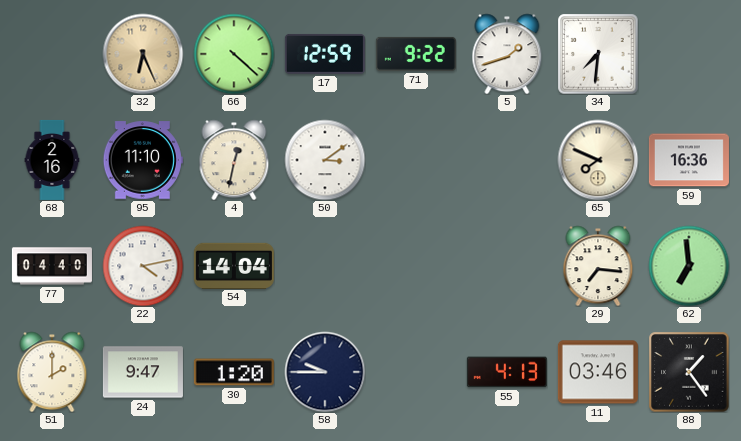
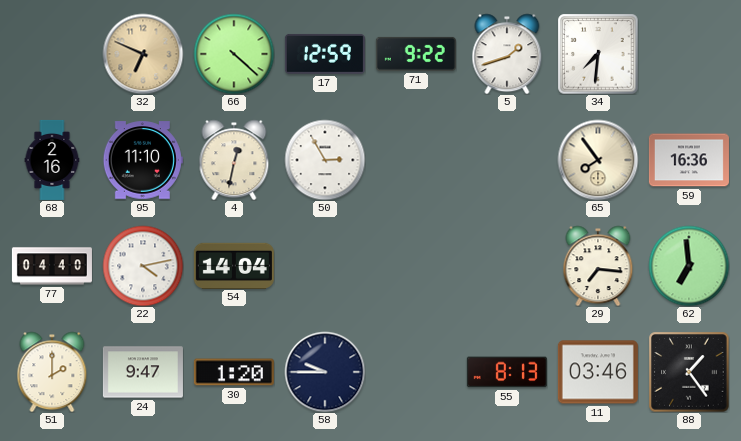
32: 6:26 -> 6:49
50: 3:09 -> 2:55
65: 7:49 -> 7:54
55: 4:13 -> 8:13
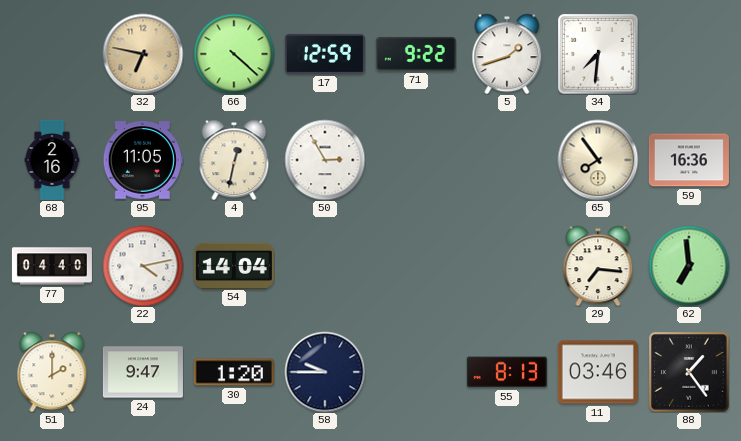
32: 6:49 -> 6:47
95: 11:10 -> 11:05
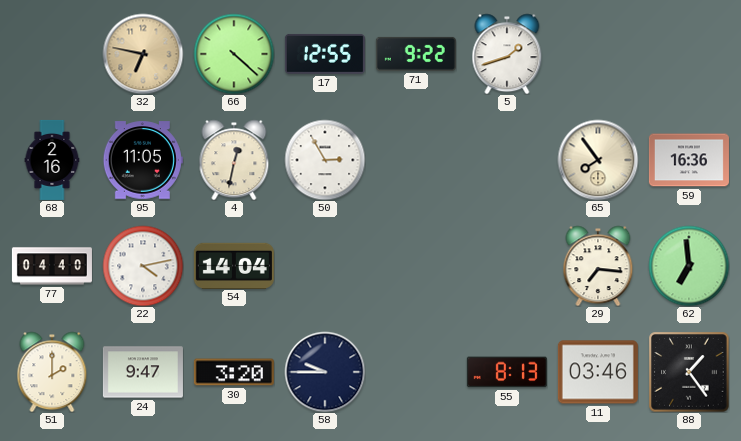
17: 12:59 -> 12:55
34: 7:31 -> none
30: 1:20 -> 3:20
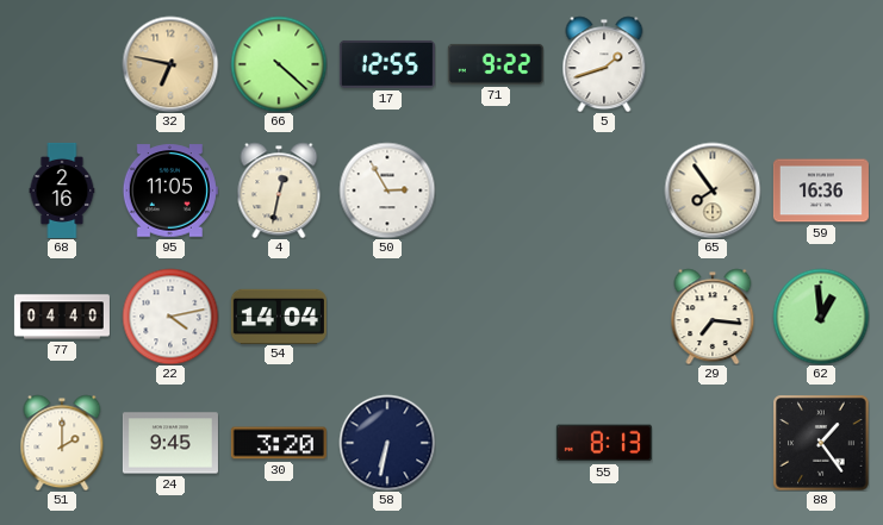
62: 6:59 -> 12:59
24: 9:47 -> 9:45
58: 9:45 -> 6:32
11: 03:46 -> none
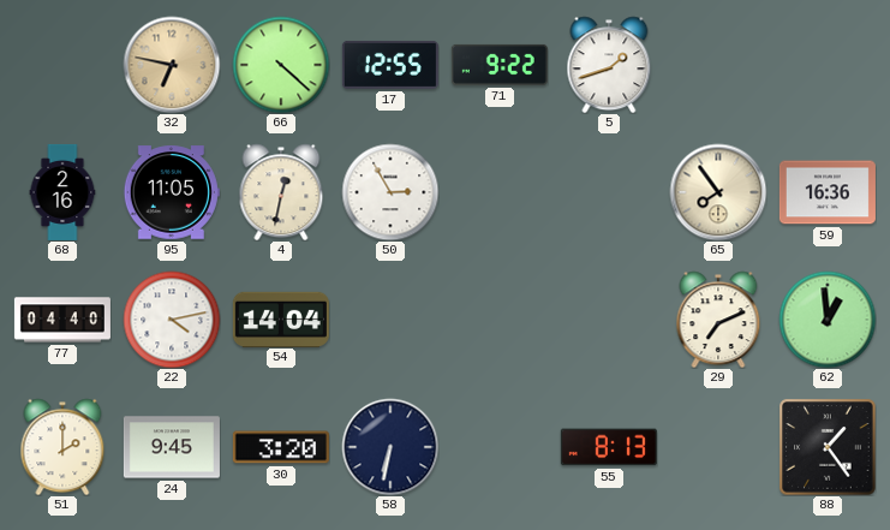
29: 7:16 -> 7:11
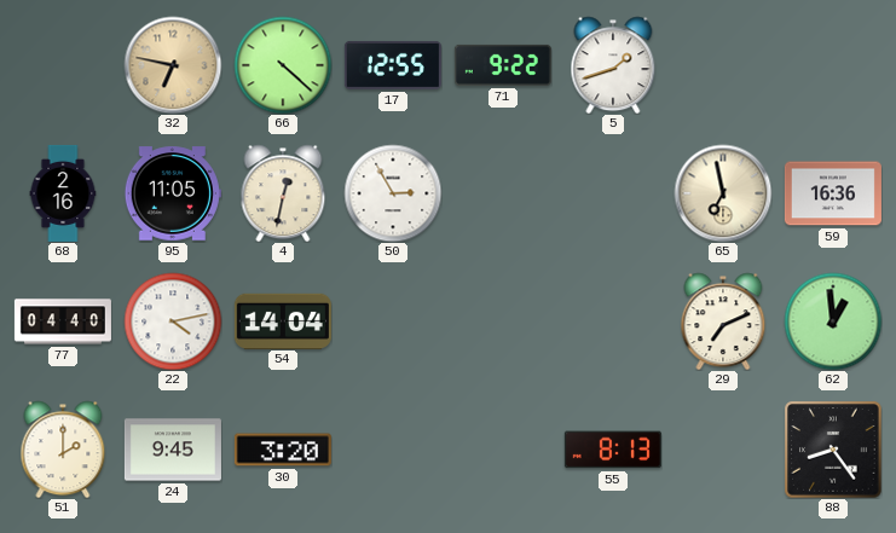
65: 7:54 -> 6:58
58: 6:32 -> none
88: 1:24 -> 8:24
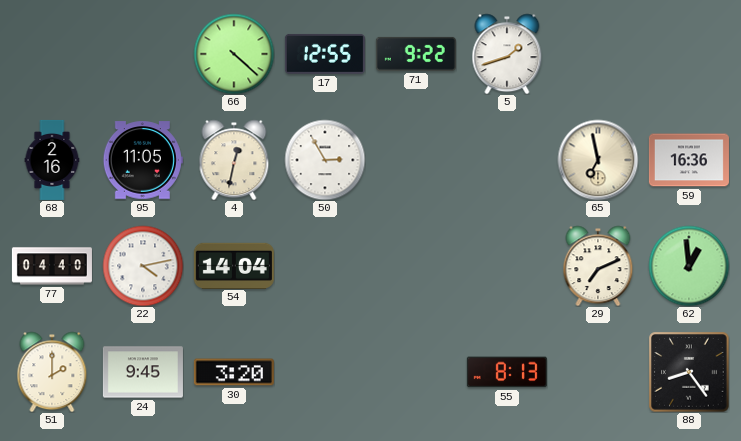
32: 6:47 -> none
